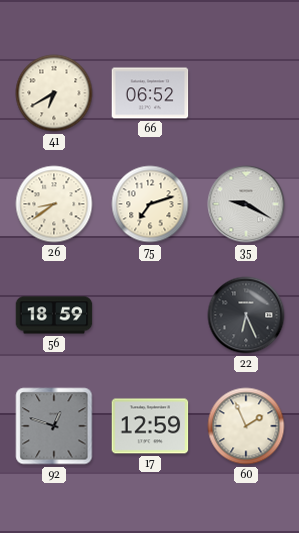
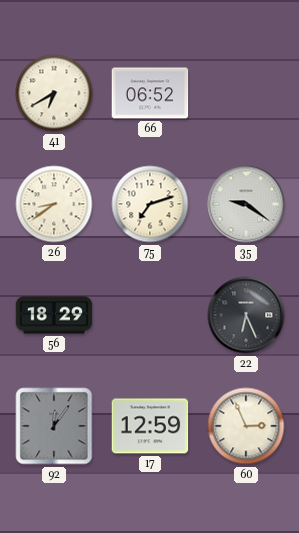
35: 9:20 -> 9:21
56: 18:59 -> 18:29
92: 12:48 -> 12:06
60: 1:56 -> 2:56
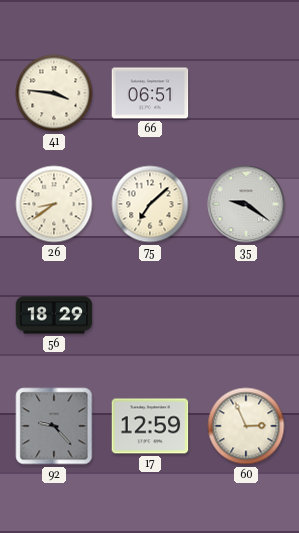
41: 6:40 -> 3:46
66: 06:52 -> 06:51
75: 7:12 -> 7:08
22: 6:26 -> none
92: 12:06 -> 9:23
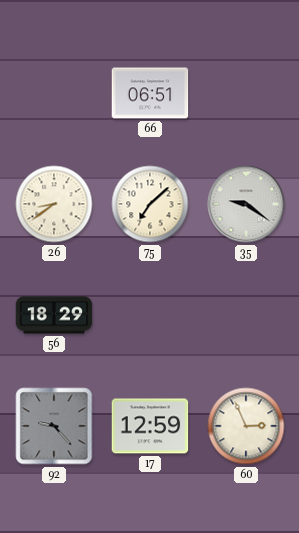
41: 3:46 -> none
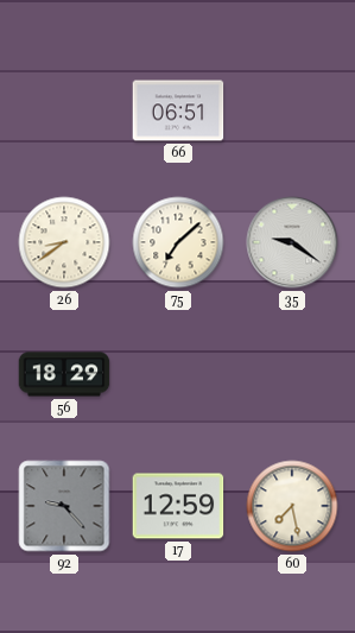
60: 2:56 -> 7:28
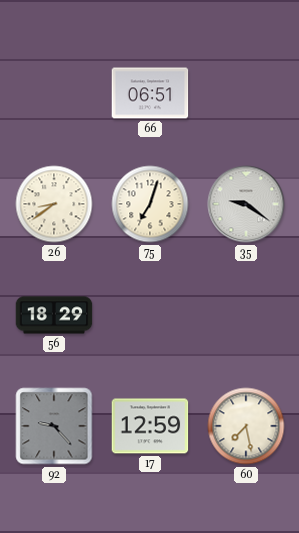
75: 7:08 -> 7:03
